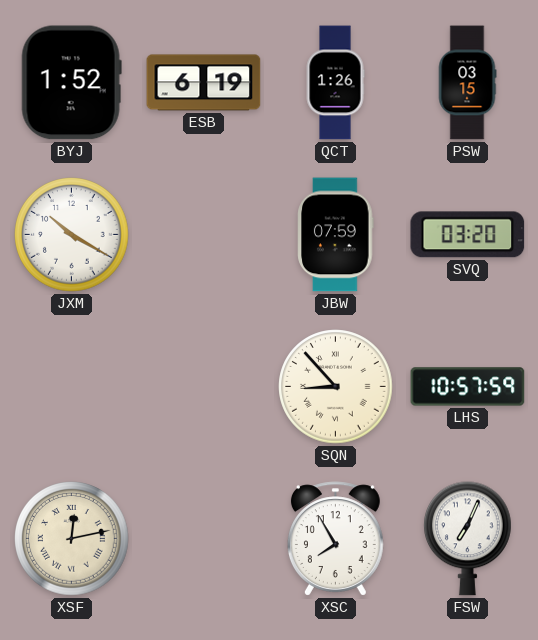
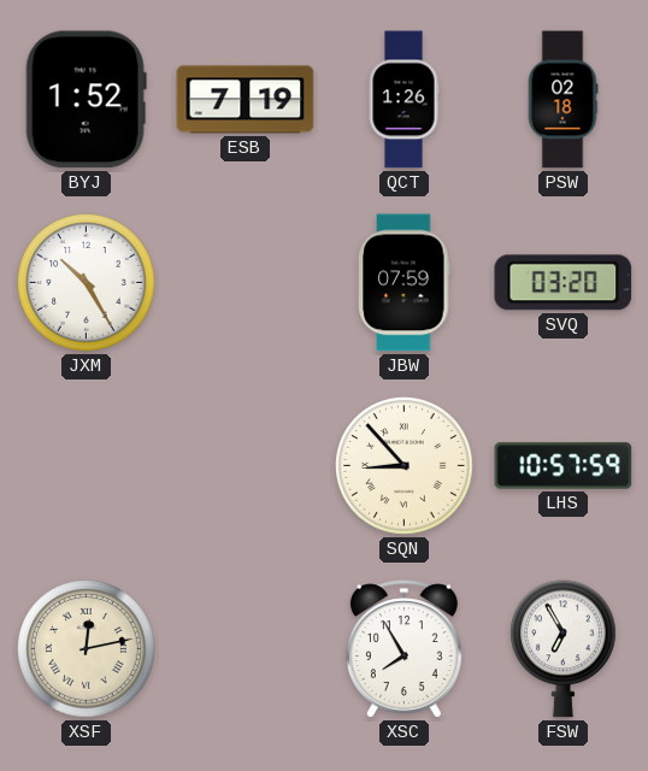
ESB: 6:19 -> 7:19
PSW: 03:15 -> 02:18
JXM: 10:20 -> 10:25
FSW: 7:04 -> 6:55
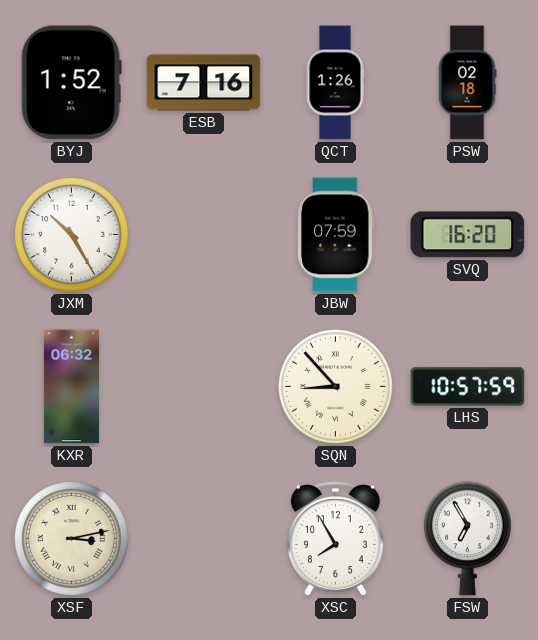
ESB: 7:19 -> 7:16
SVQ: 03:20 -> 16:20
KXR: none -> 06:32
XSF: 12:13 -> 3:13
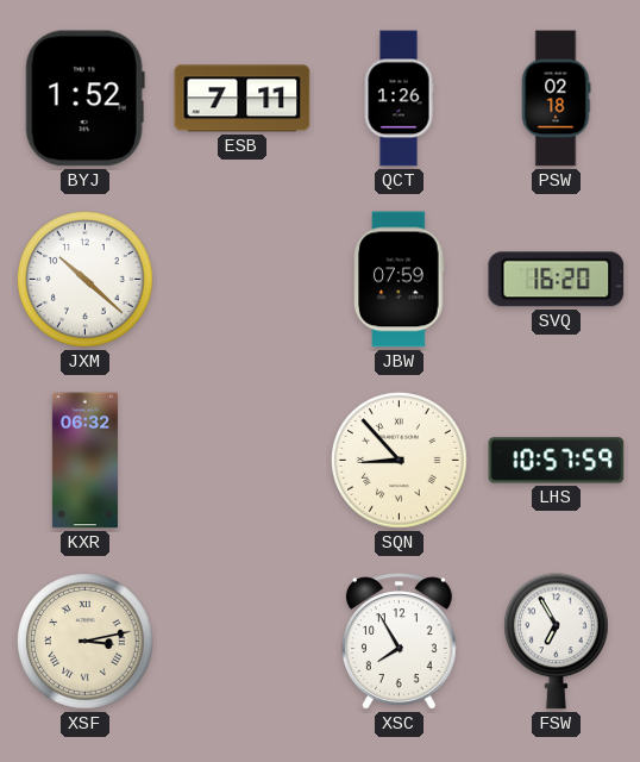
ESB: 7:16 -> 7:11
JXM: 10:25 -> 10:22
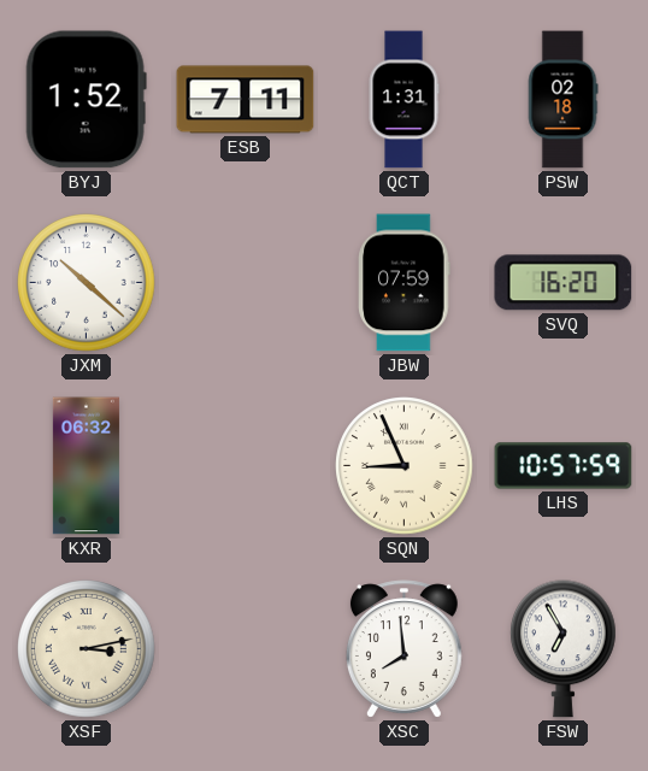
QCT: 1:26 -> 1:31
SQN: 8:53 -> 8:56
XSC: 7:55 -> 7:59
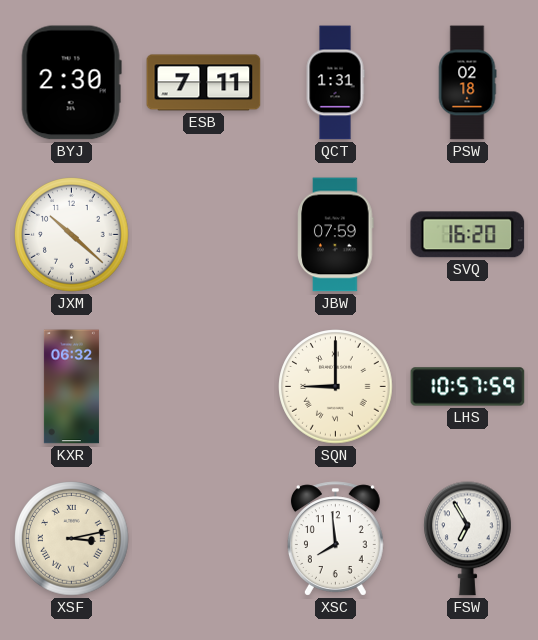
BYJ: 1:52 -> 2:30
SQN: 8:56 -> 9:00
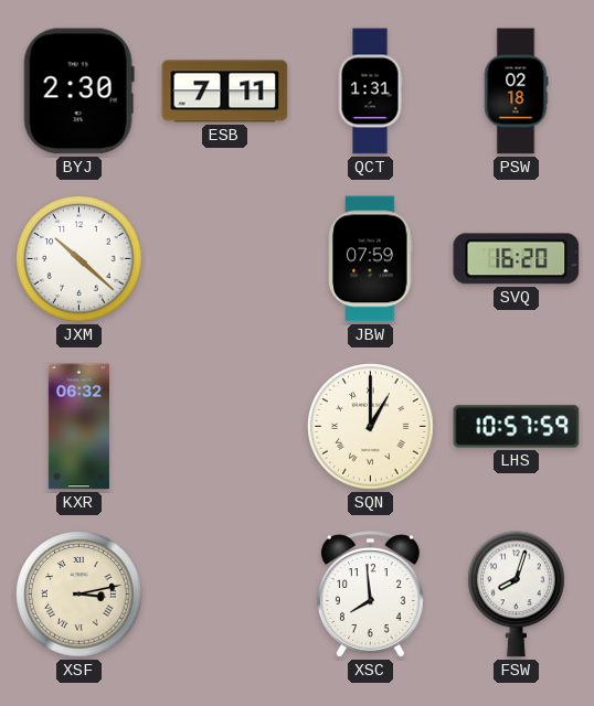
SQN: 9:00 -> 1:00
FSW: 6:55 -> 8:03
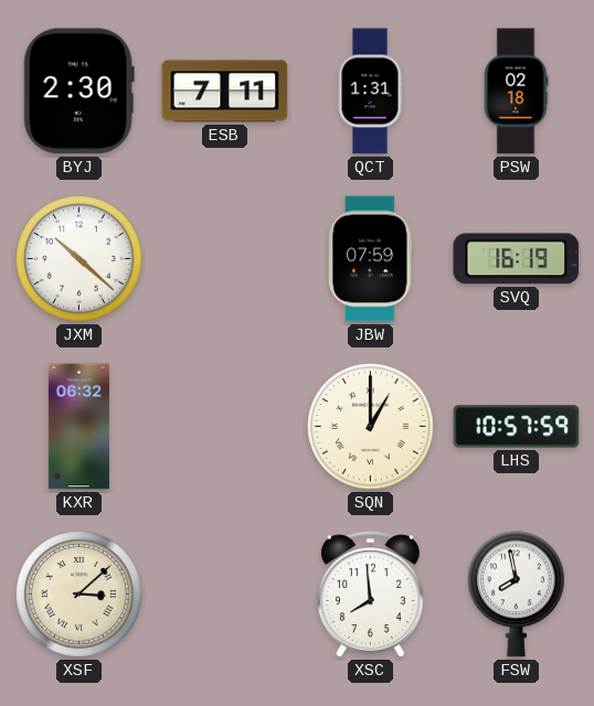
SVQ: 16:20 -> 16:19
XSF: 3:13 -> 3:08
FSW: 8:03 -> 7:58
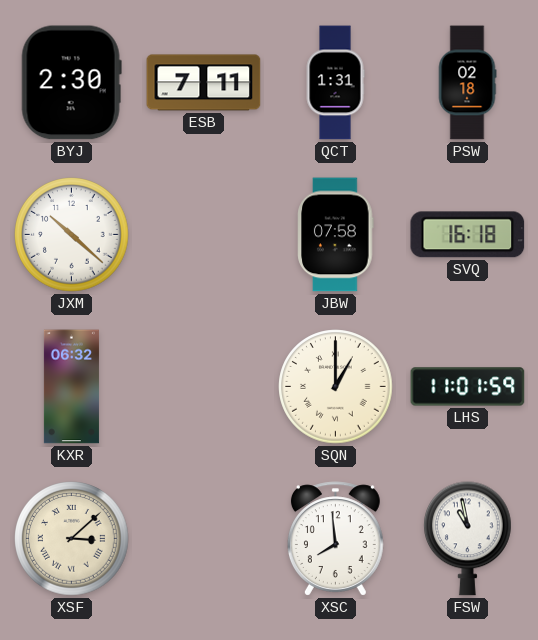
JBW: 07:59 -> 07:58
SVQ: 16:19 -> 16:18
LHS: 10:57 -> 11:01
FSW: 7:58 -> 10:58
